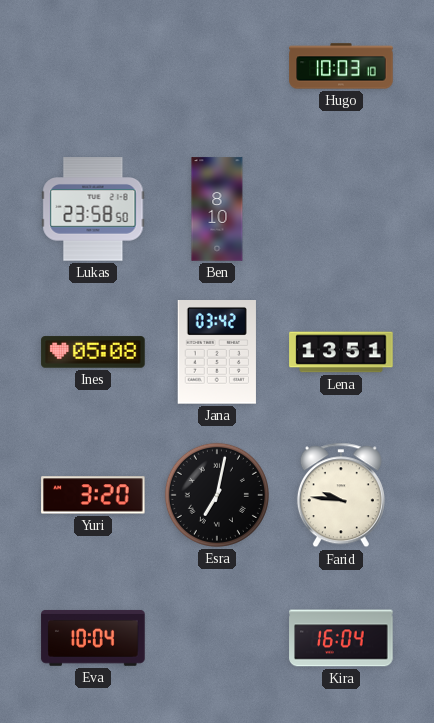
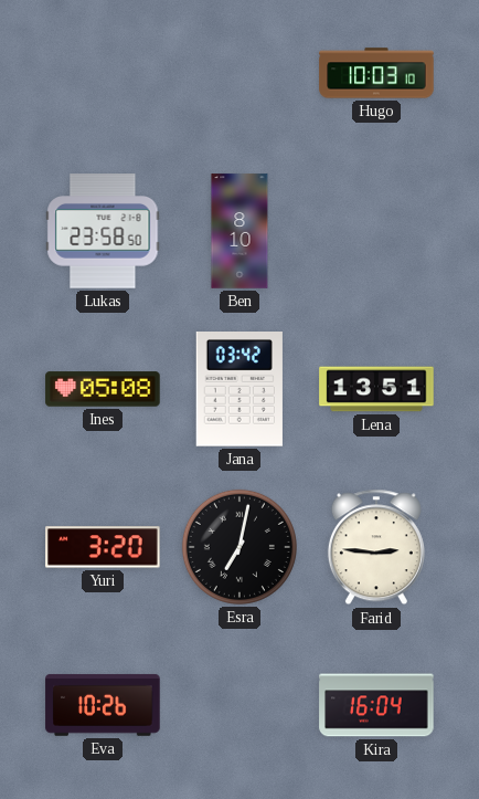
Farid: 9:46 -> 2:46
Eva: 10:04 -> 10:26
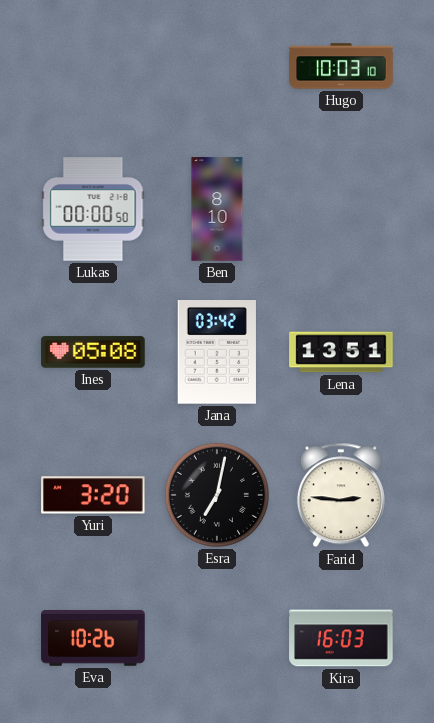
Lukas: 23:58 -> 00:00
Kira: 16:04 -> 16:03
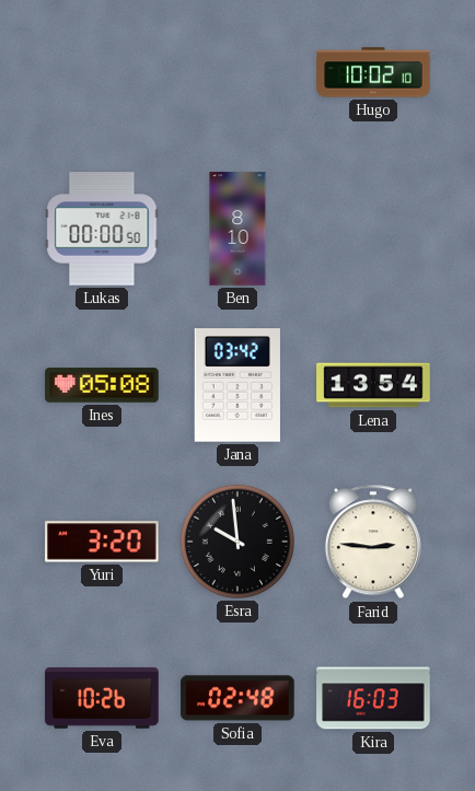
Hugo: 10:03 -> 10:02
Lena: 13:51 -> 13:54
Esra: 7:02 -> 9:59
Sofia: none -> 02:48
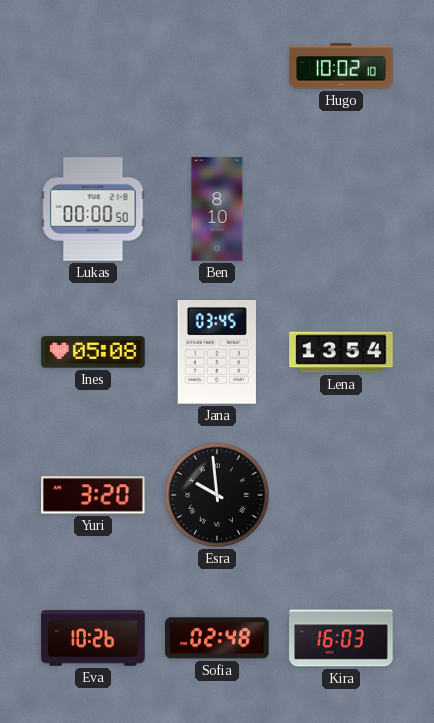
Jana: 03:42 -> 03:45
Farid: 2:46 -> none
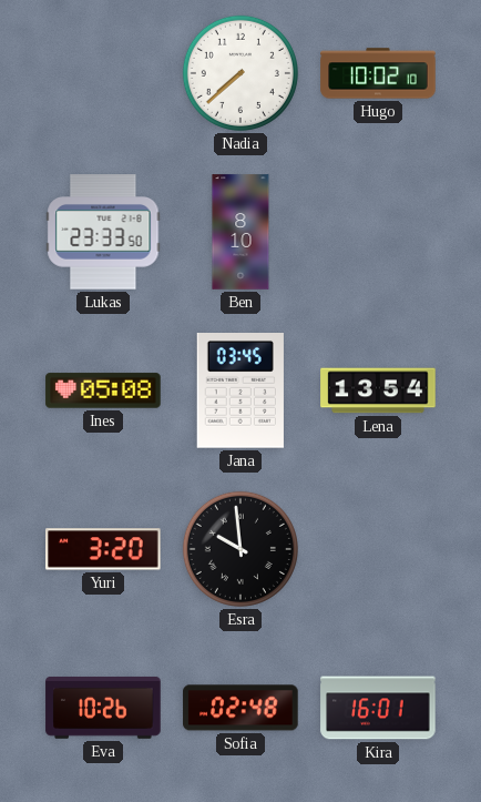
Nadia: none -> 7:38
Lukas: 00:00 -> 23:33
Kira: 16:03 -> 16:01
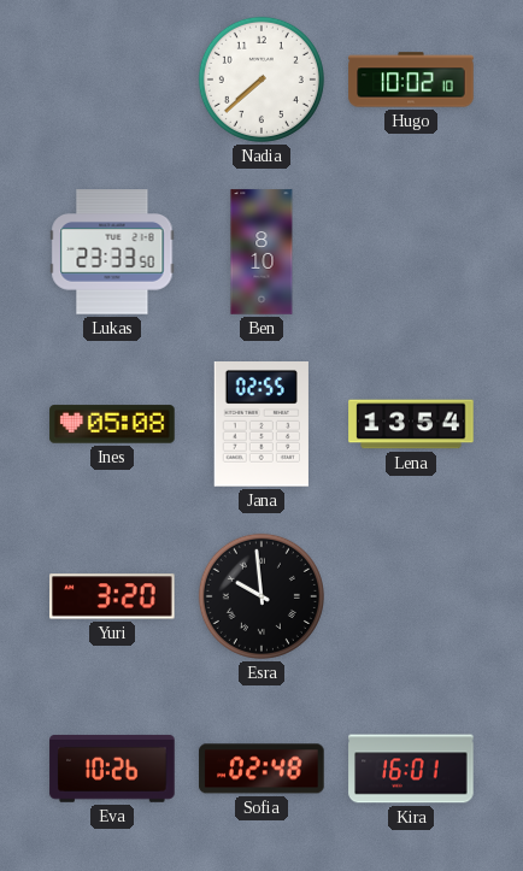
Jana: 03:45 -> 02:55
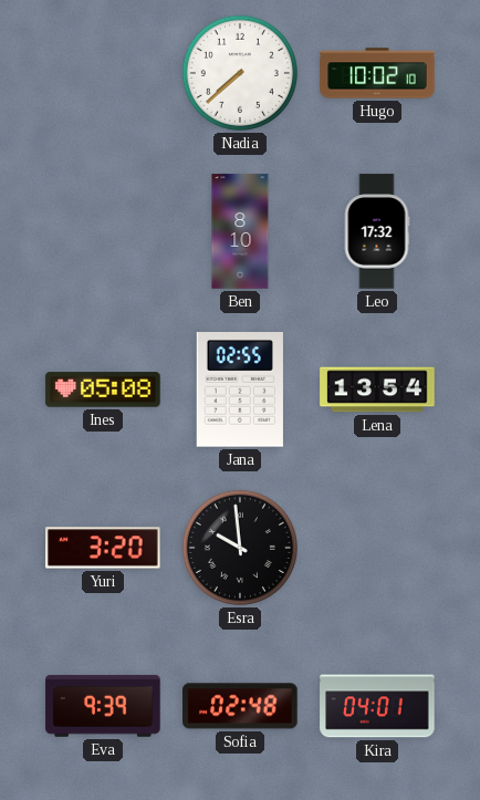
Lukas: 23:33 -> none
Leo: none -> 17:32
Eva: 10:26 -> 9:39
Kira: 16:01 -> 04:01
